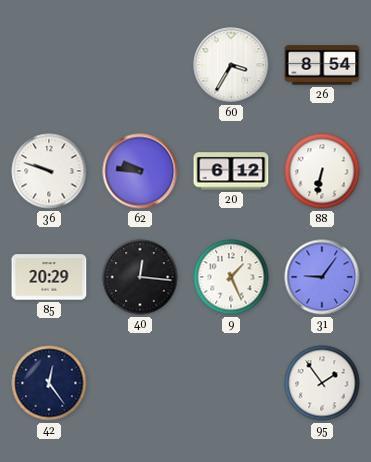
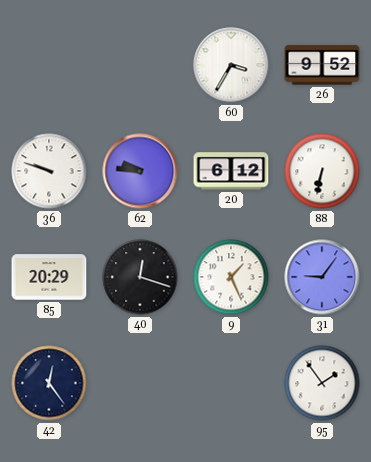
26: 8:54 -> 9:52
40: 12:16 -> 12:18
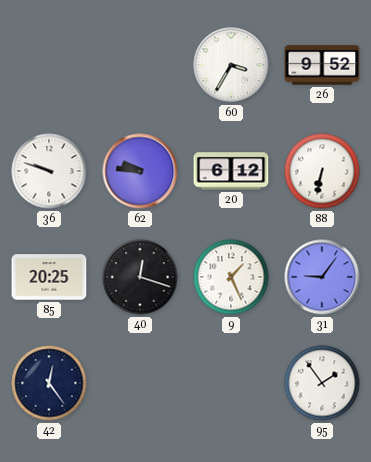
85: 20:29 -> 20:25
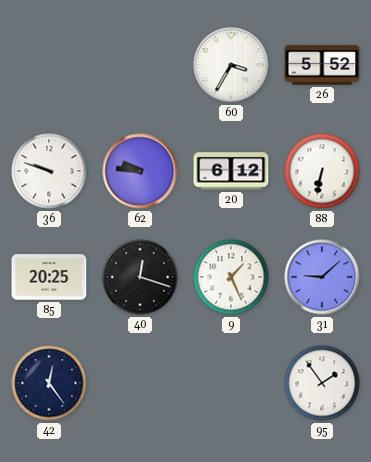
26: 9:52 -> 5:52
31: 9:06 -> 9:08
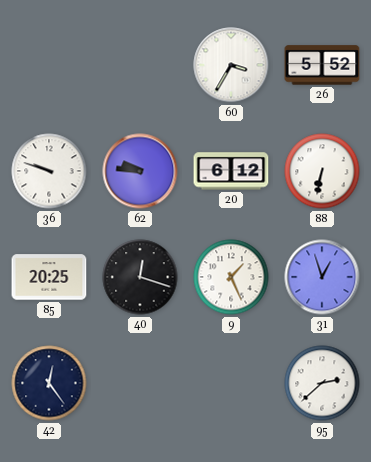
31: 9:08 -> 12:57
95: 1:54 -> 2:38
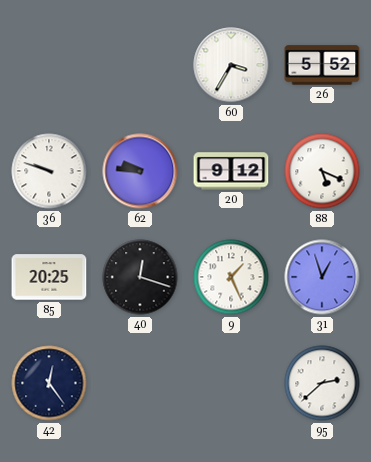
20: 6:12 -> 9:12
88: 6:32 -> 5:19
